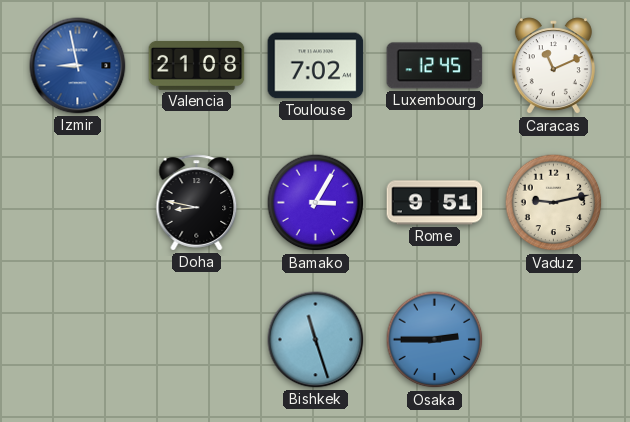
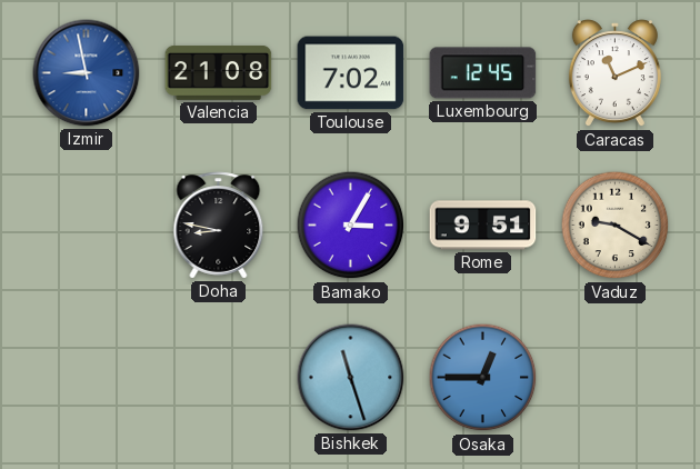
Vaduz: 9:13 -> 9:20
Osaka: 2:45 -> 12:45
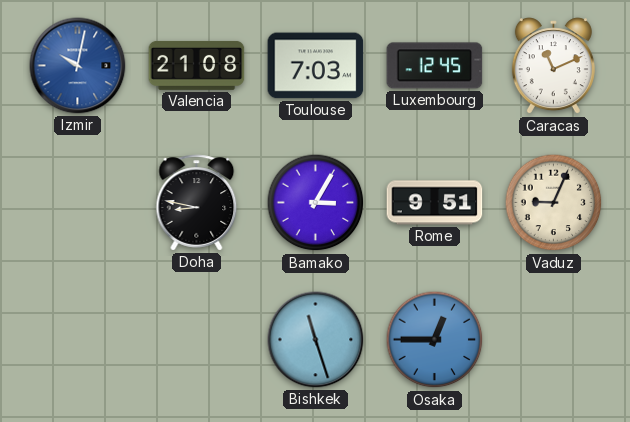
Izmir: 8:58 -> 10:02
Toulouse: 7:02 -> 7:03
Vaduz: 9:20 -> 9:04
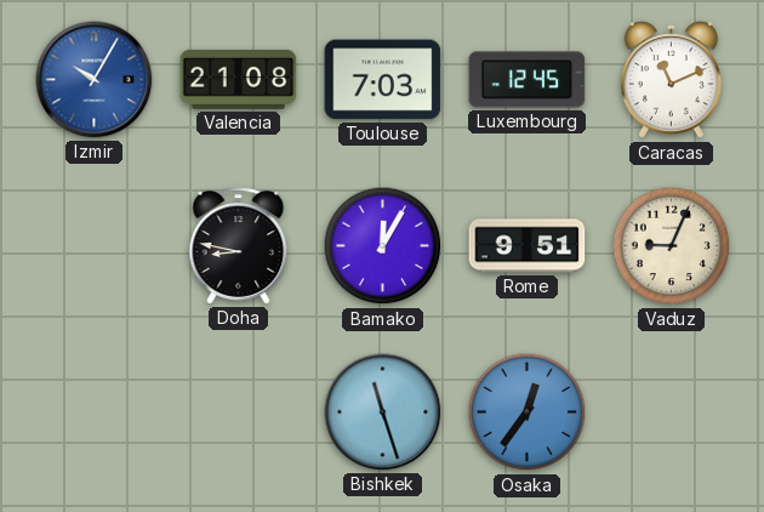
Izmir: 10:02 -> 10:05
Bamako: 3:05 -> 12:05
Osaka: 12:45 -> 12:36
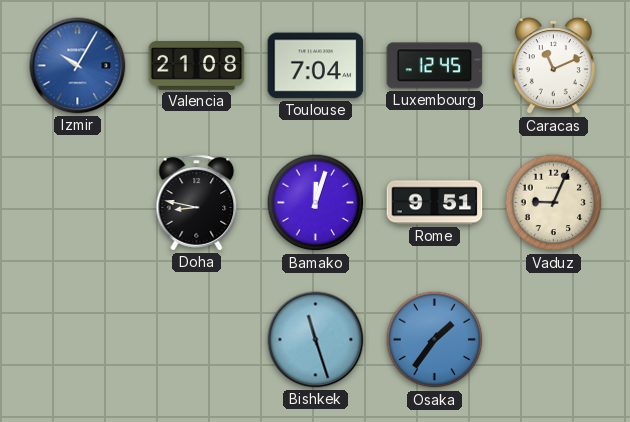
Toulouse: 7:03 -> 7:04
Bamako: 12:05 -> 12:03
Osaka: 12:36 -> 1:36
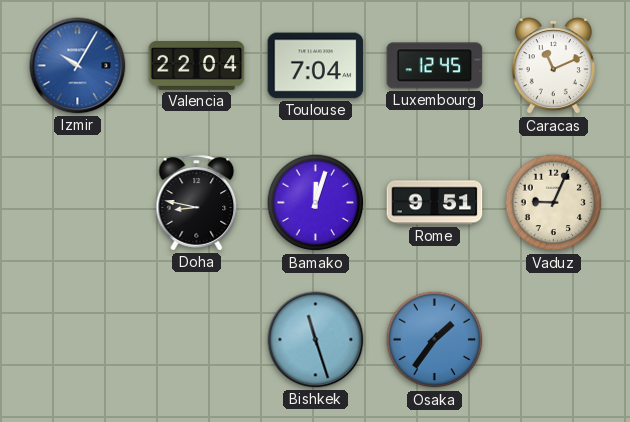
Valencia: 21:08 -> 22:04
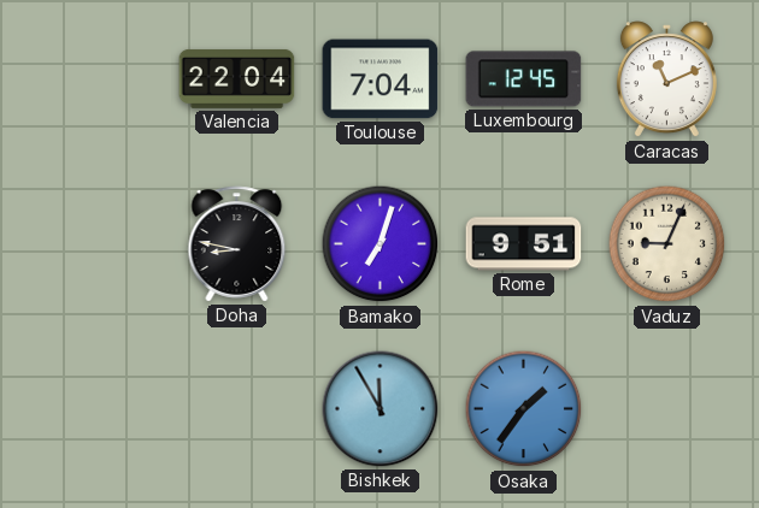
Izmir: 10:05 -> none
Bamako: 12:03 -> 7:03
Bishkek: 11:27 -> 11:55
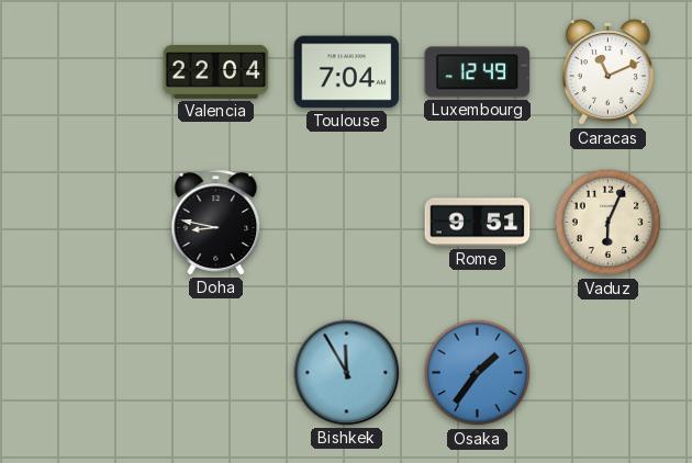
Luxembourg: 12:45 -> 12:49
Bamako: 7:03 -> none
Vaduz: 9:04 -> 6:04
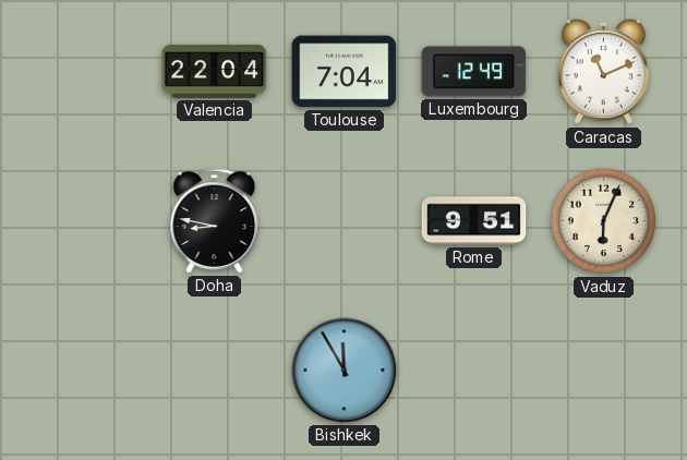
Osaka: 1:36 -> none
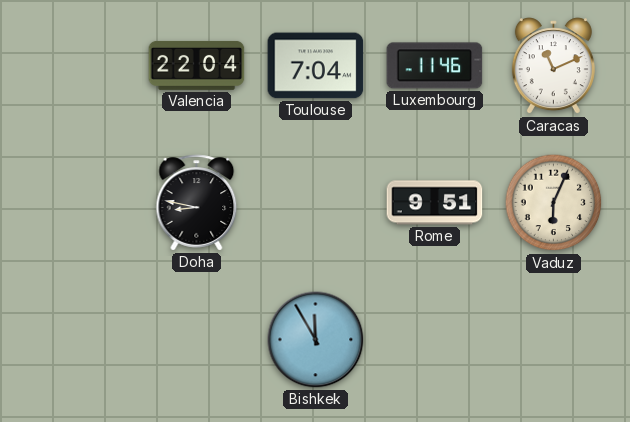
Luxembourg: 12:49 -> 11:46
